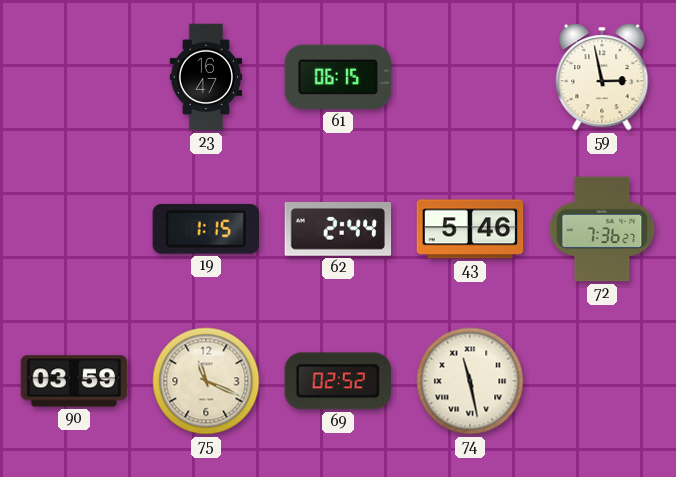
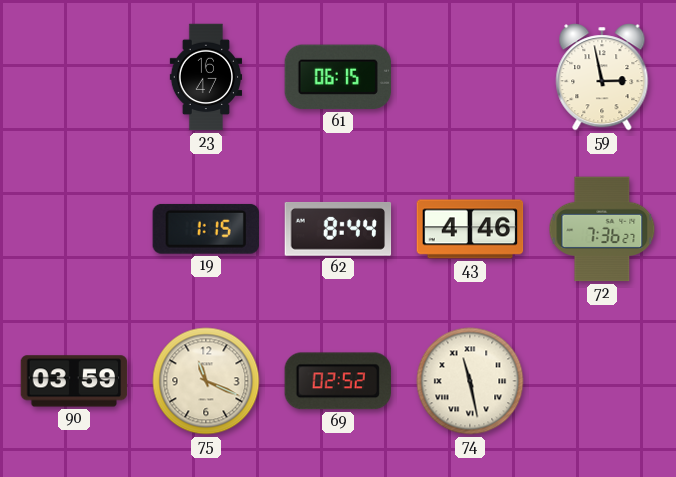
62: 2:44 -> 8:44
43: 5:46 -> 4:46
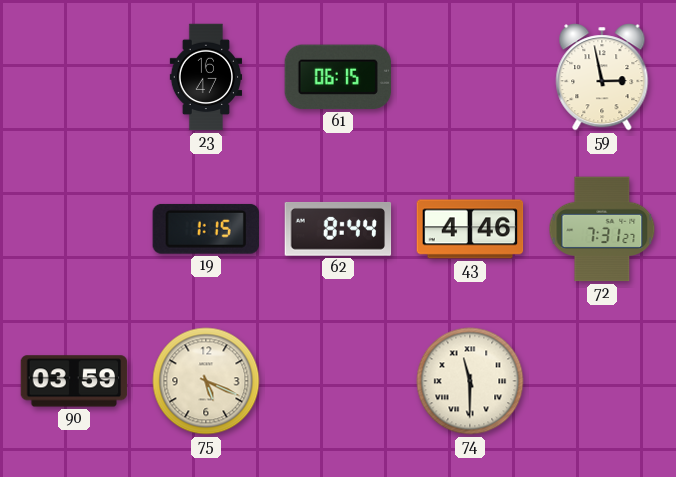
72: 7:36 -> 7:31
75: 11:19 -> 5:19
69: 02:52 -> none
74: 11:28 -> 11:30
